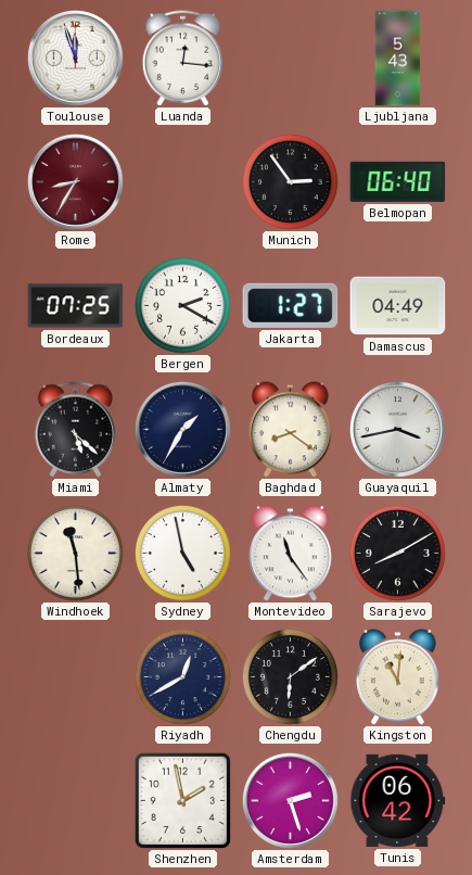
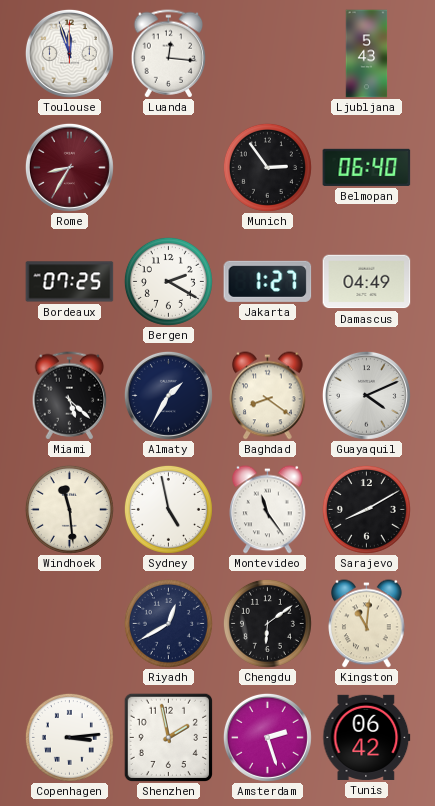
Guayaquil: 3:43 -> 4:11
Copenhagen: none -> 3:14
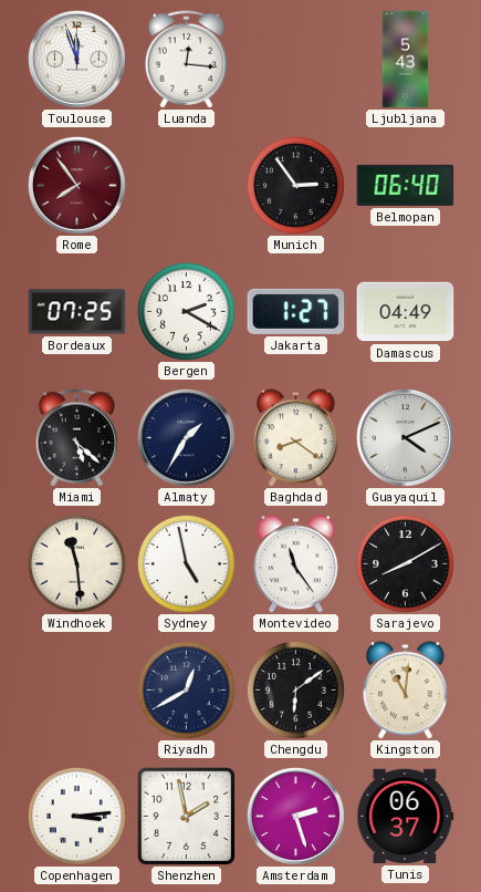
Rome: 8:35 -> 7:54
Tunis: 06:42 -> 06:37
